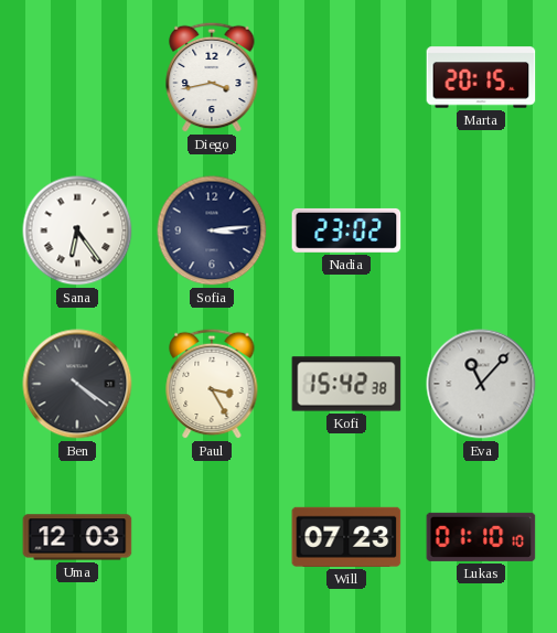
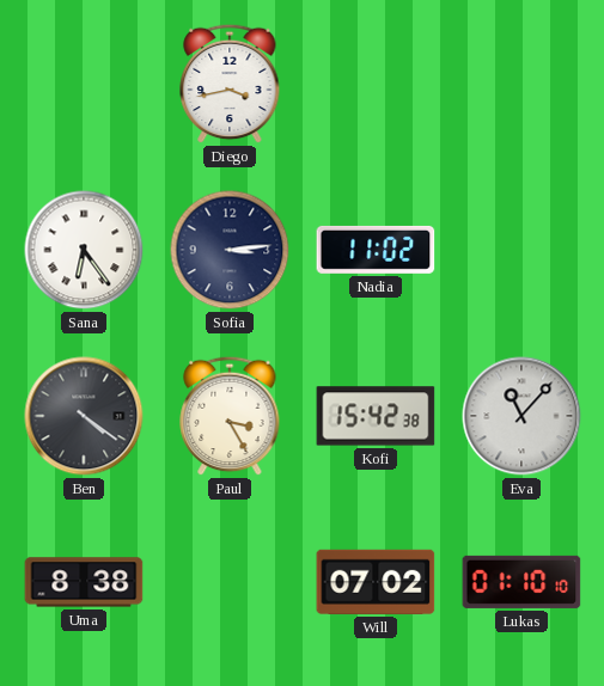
Marta: 20:15 -> none
Nadia: 23:02 -> 11:02
Uma: 12:03 -> 8:38
Will: 07:23 -> 07:02
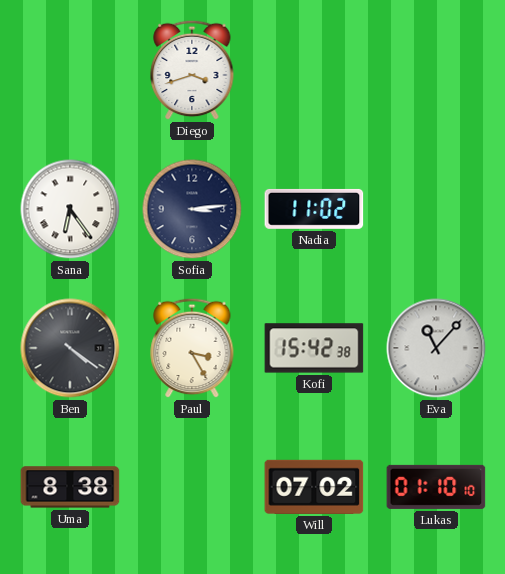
Diego: 3:43 -> 3:42
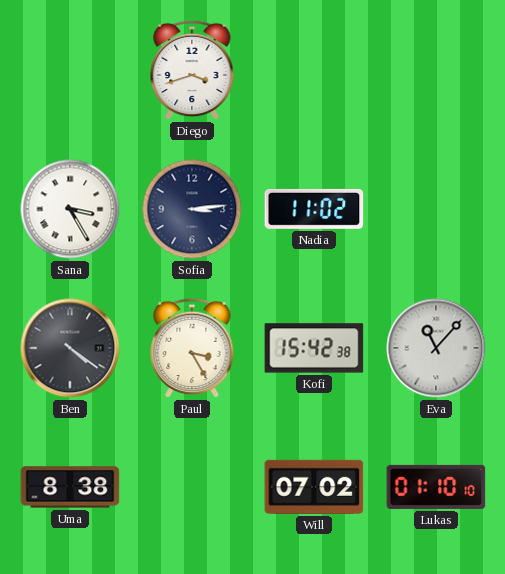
Sana: 6:24 -> 3:25
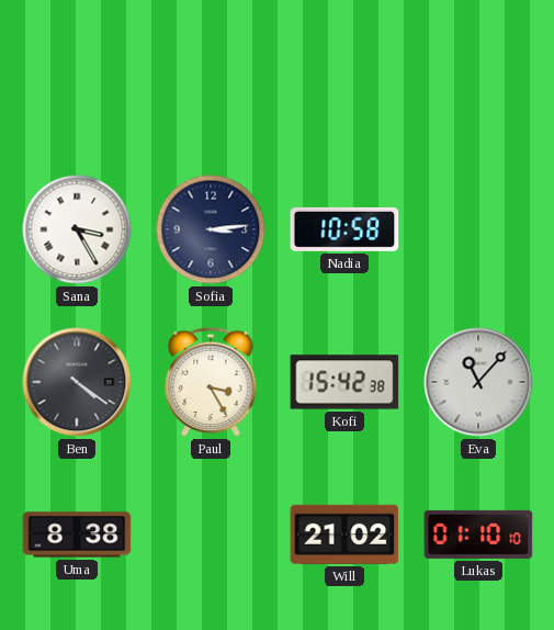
Diego: 3:42 -> none
Nadia: 11:02 -> 10:58
Will: 07:02 -> 21:02
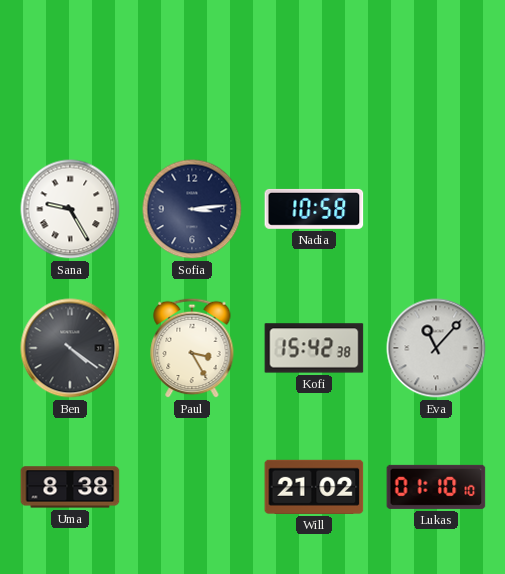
Sana: 3:25 -> 9:25
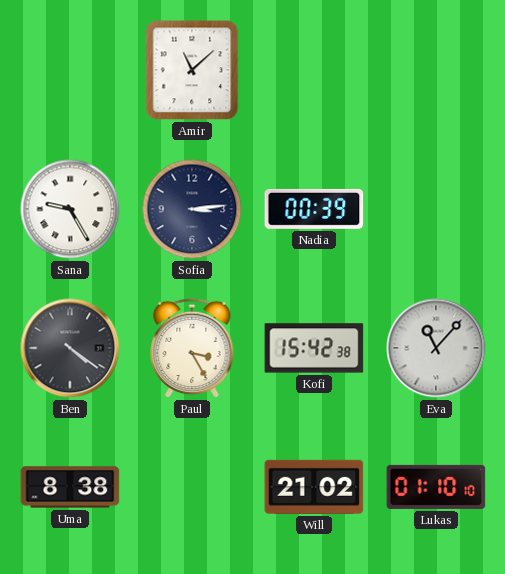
Amir: none -> 11:08
Nadia: 10:58 -> 00:39
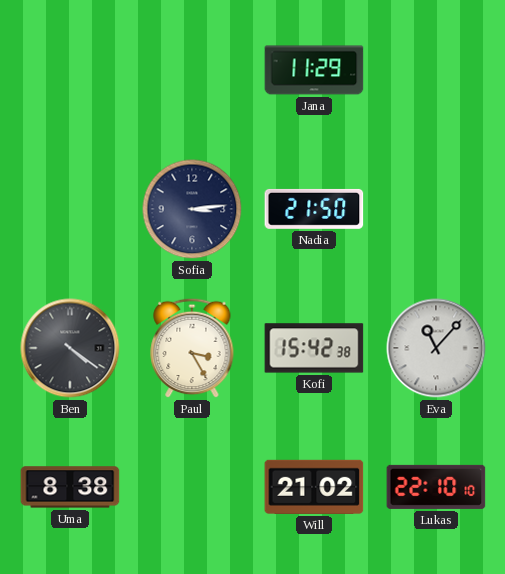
Amir: 11:08 -> none
Jana: none -> 11:29
Sana: 9:25 -> none
Nadia: 00:39 -> 21:50
Lukas: 01:10 -> 22:10
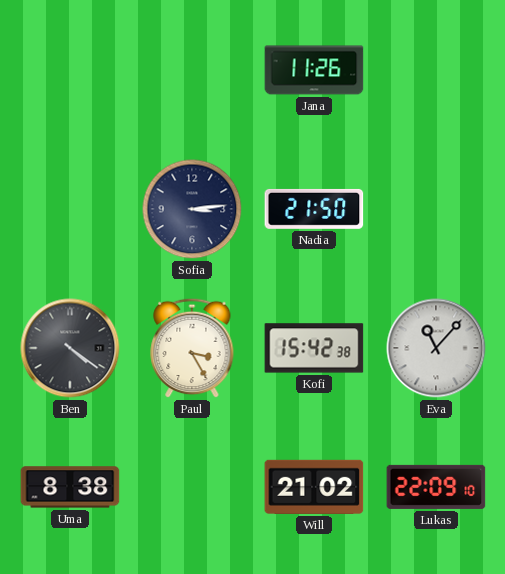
Jana: 11:29 -> 11:26
Lukas: 22:10 -> 22:09
